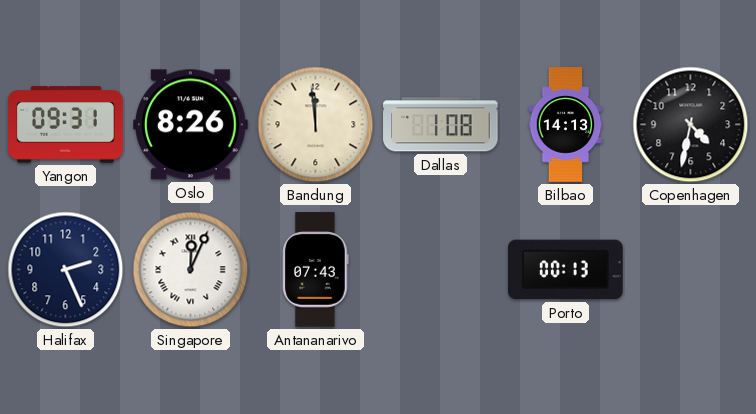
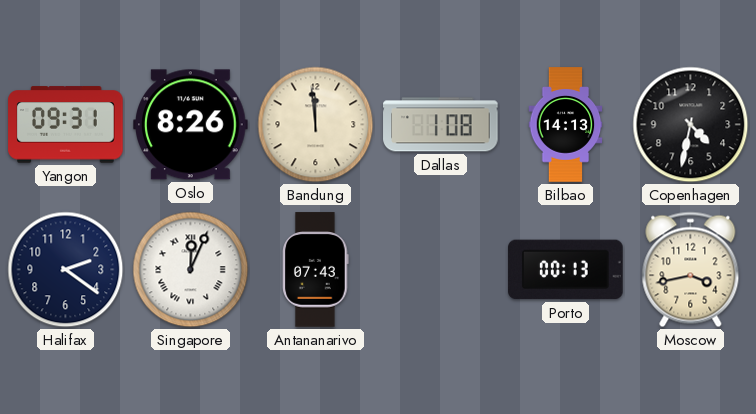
Halifax: 2:26 -> 2:21
Moscow: none -> 3:43
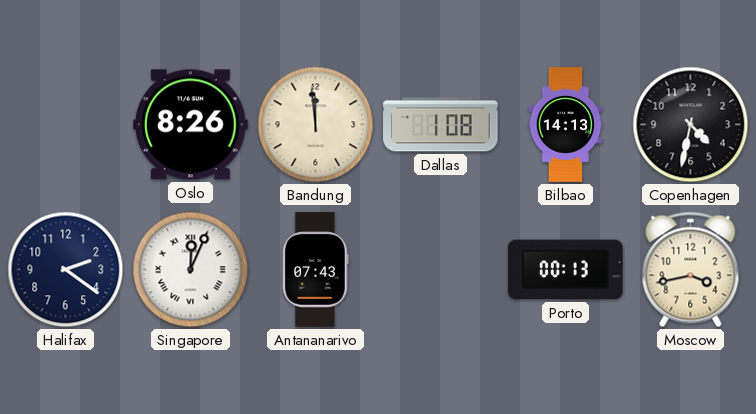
Yangon: 09:31 -> none
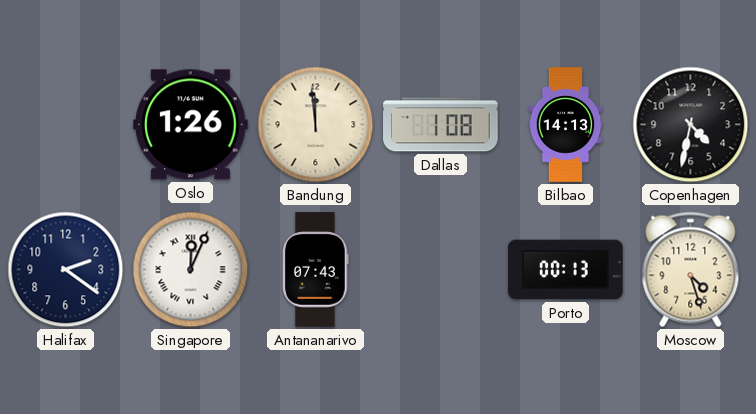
Oslo: 8:26 -> 1:26
Moscow: 3:43 -> 4:27
